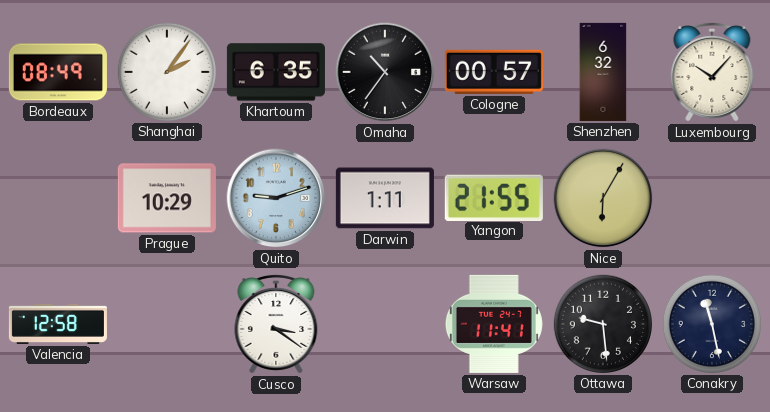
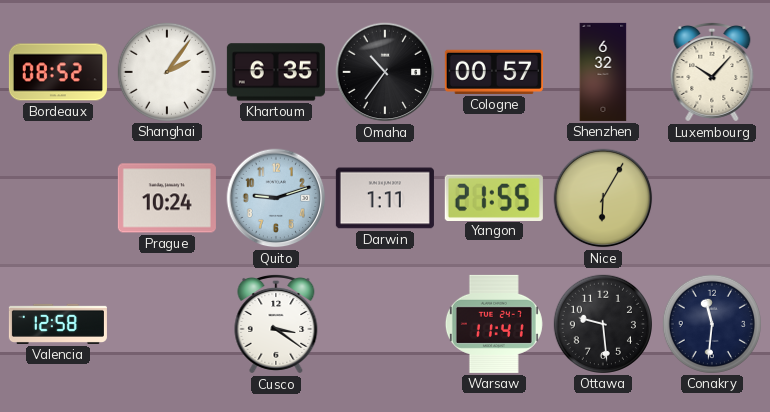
Bordeaux: 08:49 -> 08:52
Prague: 10:29 -> 10:24
Conakry: 11:28 -> 11:31
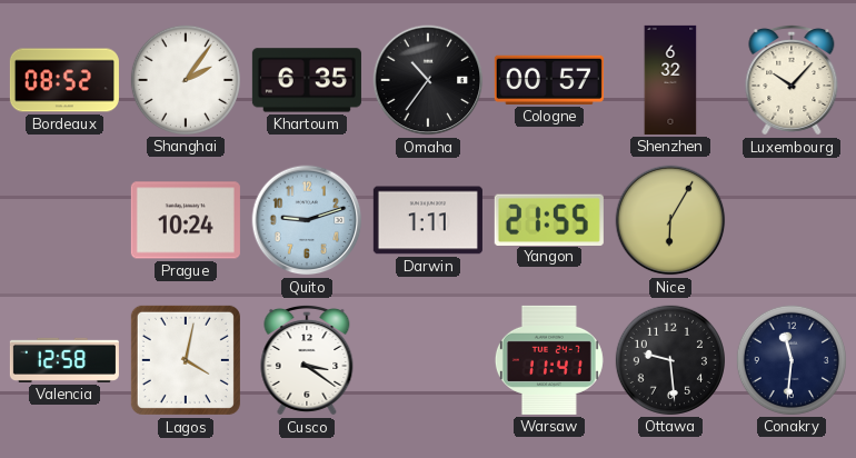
Lagos: none -> 4:02
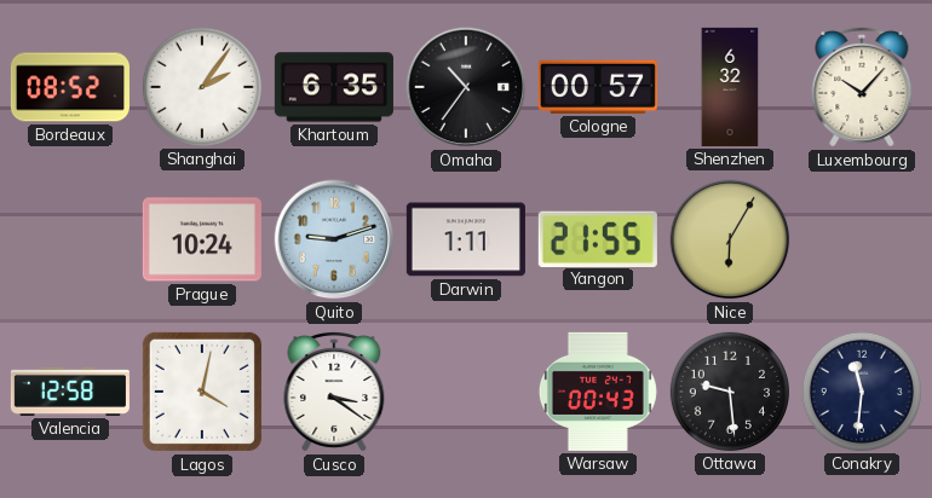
Warsaw: 11:41 -> 00:43
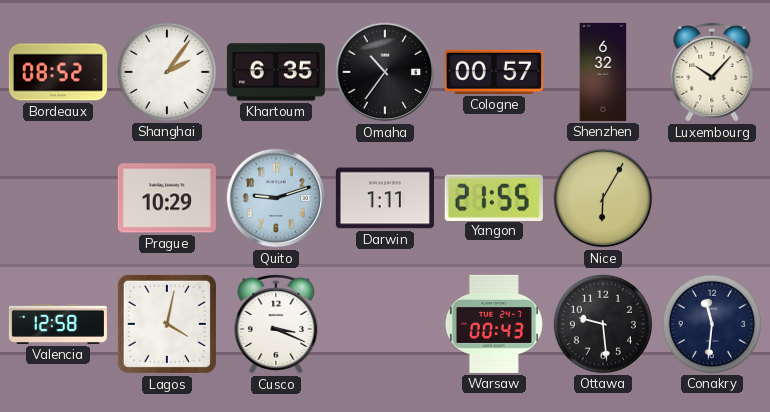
Prague: 10:24 -> 10:29
Cusco: 3:21 -> 3:19
